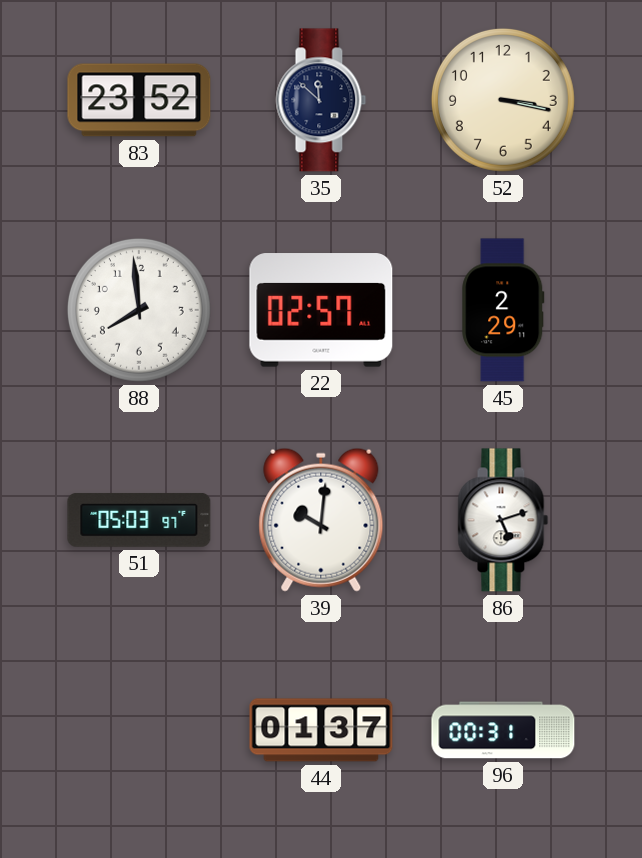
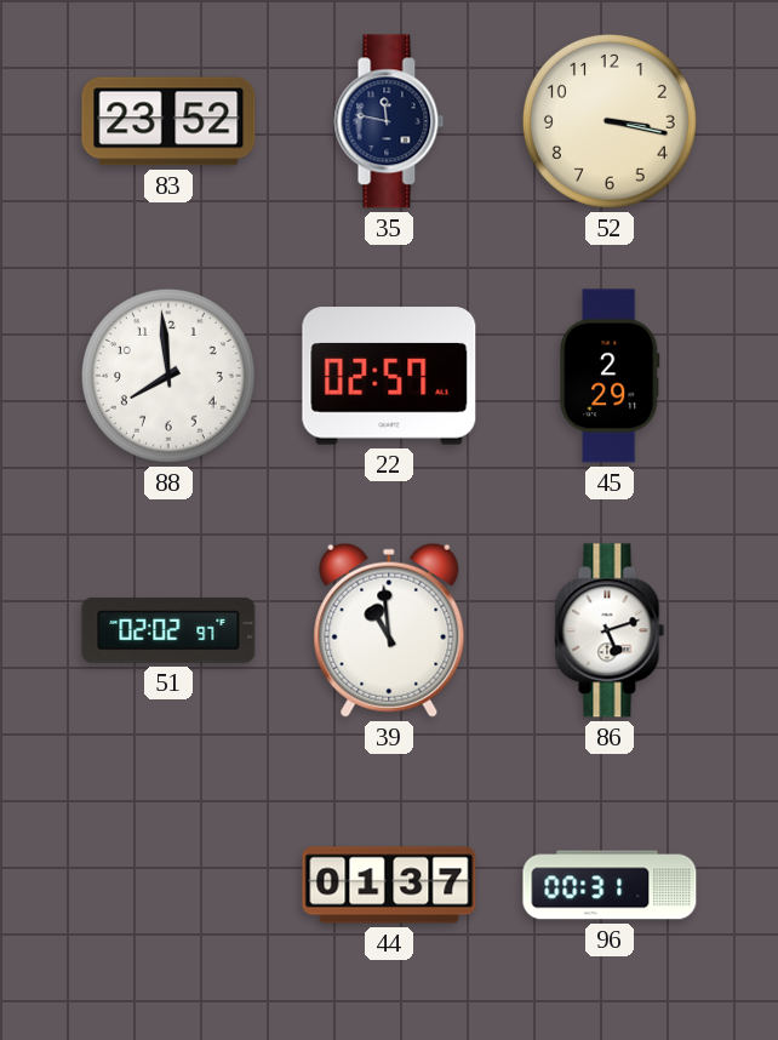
35: 11:52 -> 11:47
51: 05:03 -> 02:02
39: 10:01 -> 10:59
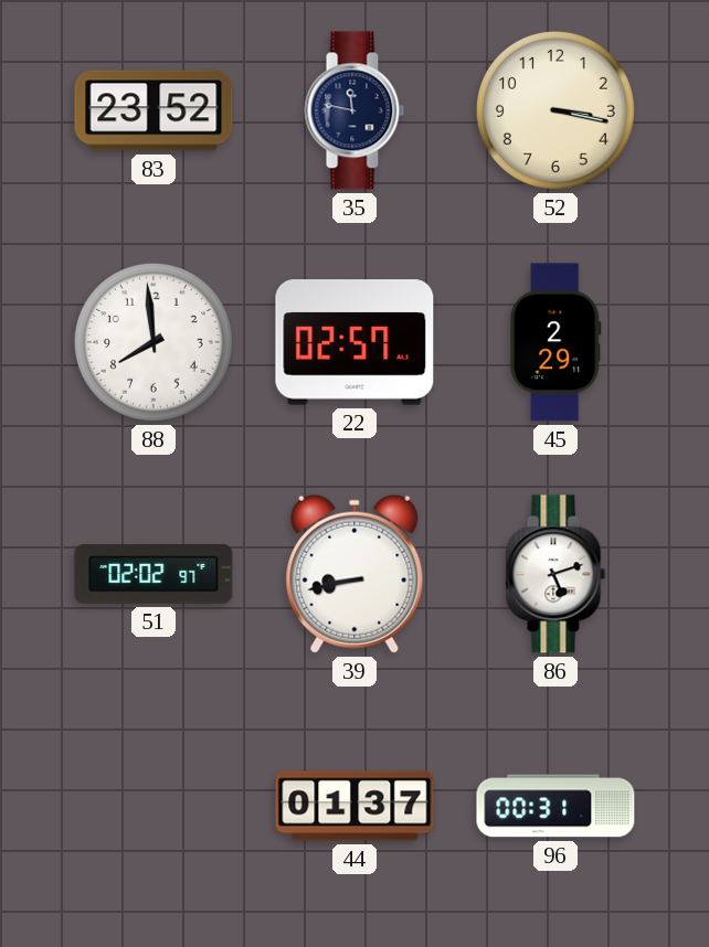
39: 10:59 -> 8:43
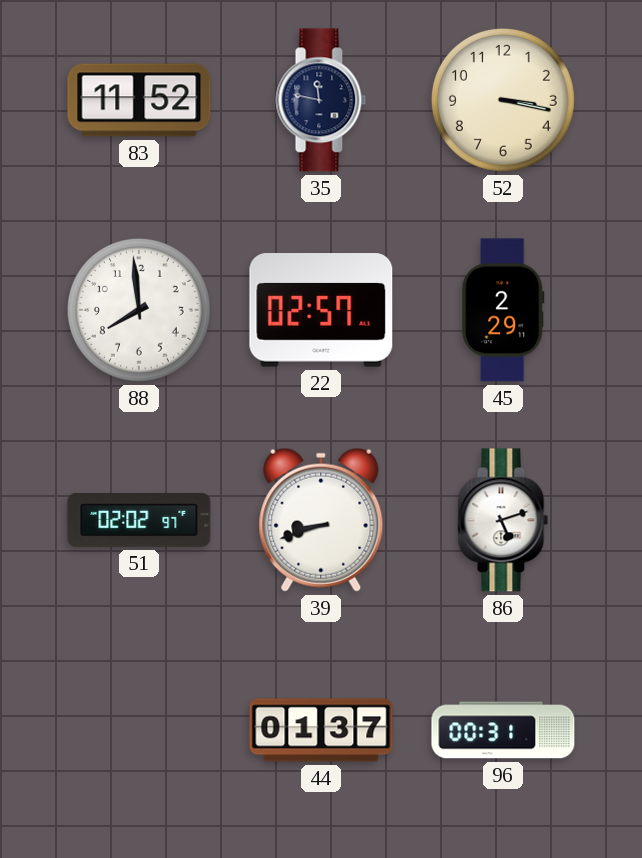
83: 23:52 -> 11:52
39: 8:43 -> 8:42
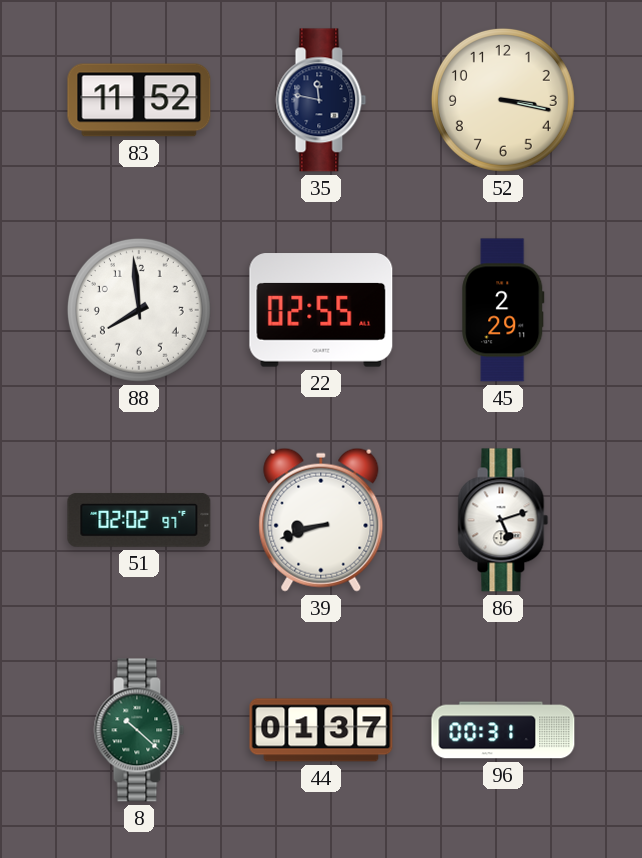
22: 02:57 -> 02:55
8: none -> 10:22
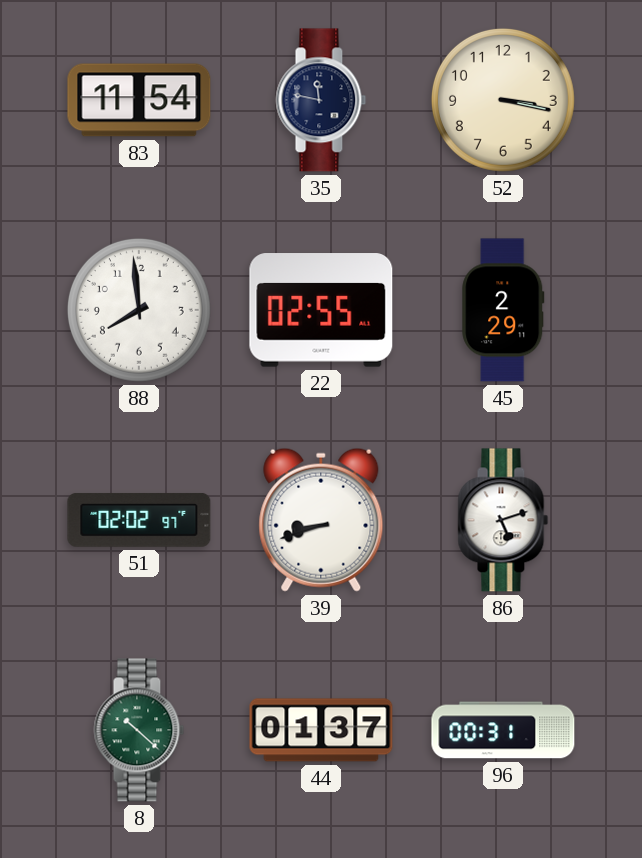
83: 11:52 -> 11:54
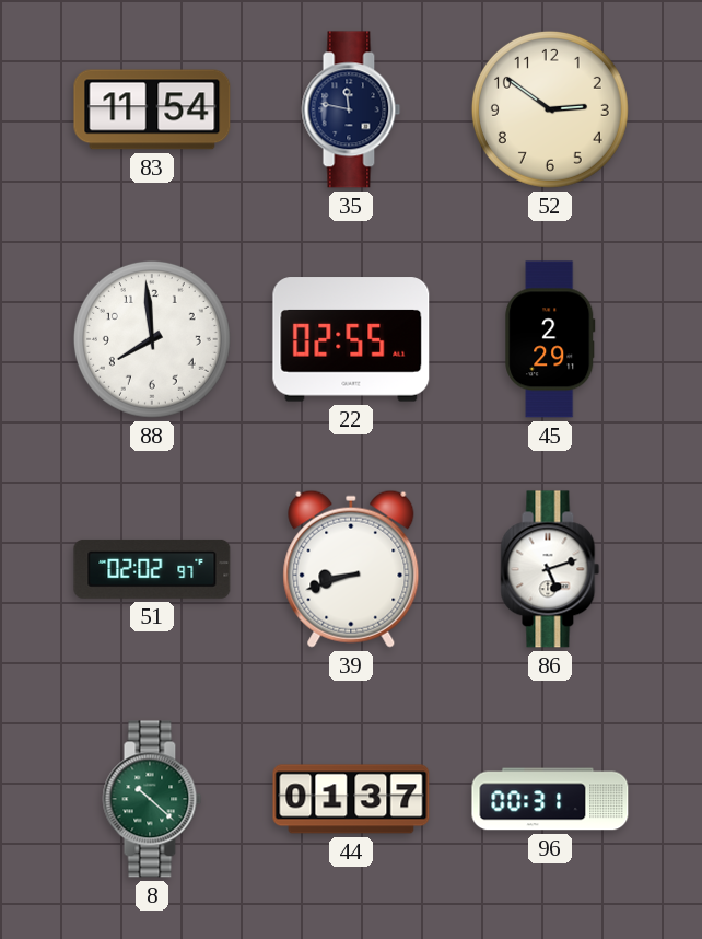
52: 3:17 -> 2:51
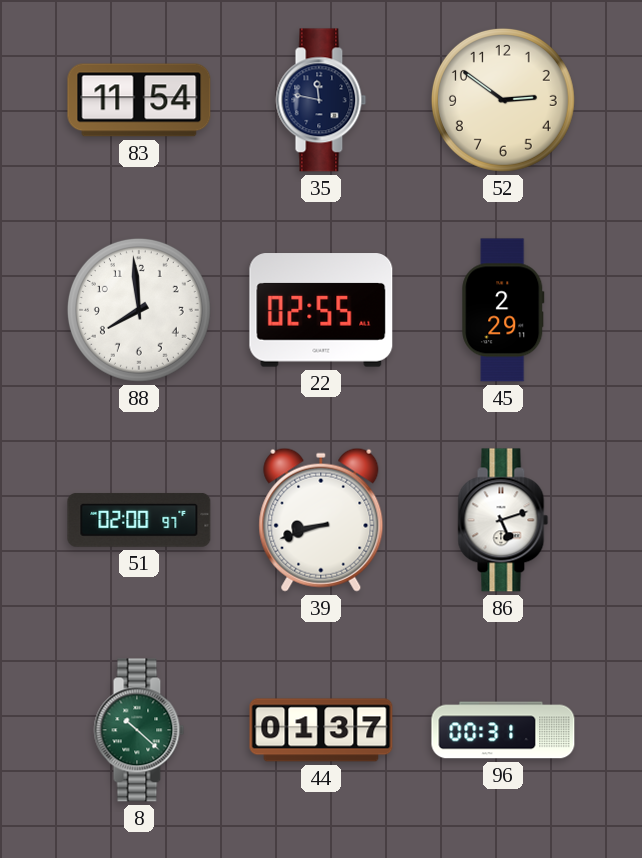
51: 02:02 -> 02:00
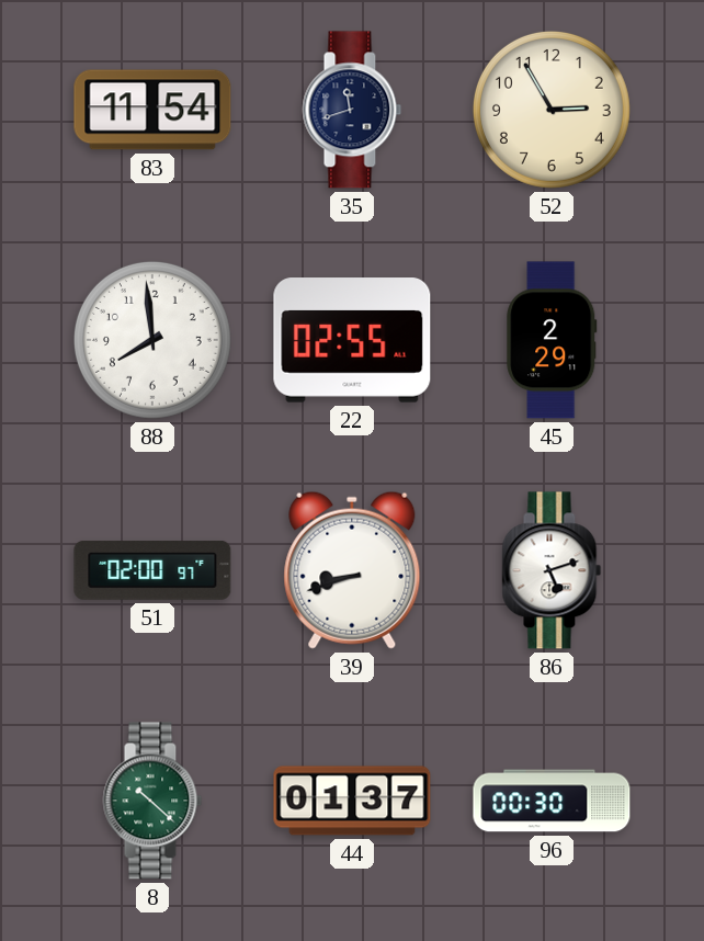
35: 11:47 -> 11:42
52: 2:51 -> 2:55
96: 00:31 -> 00:30
